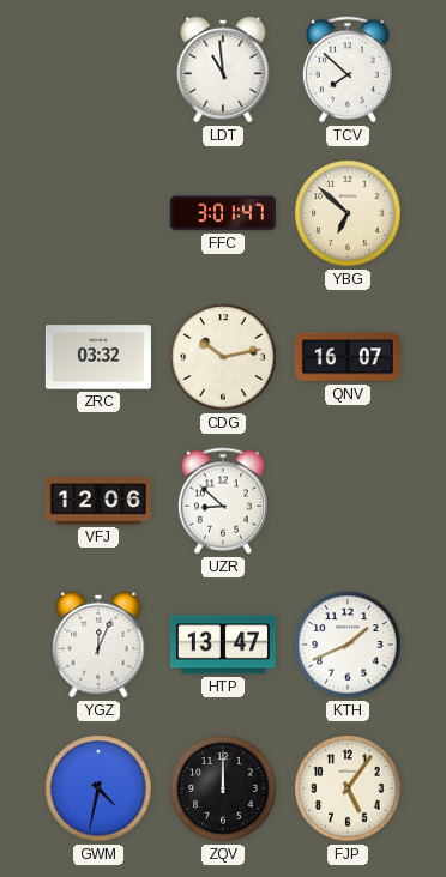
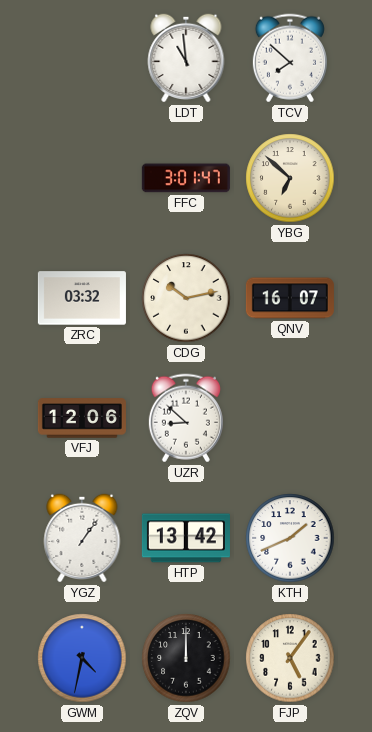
YGZ: 12:04 -> 1:06
HTP: 13:47 -> 13:42
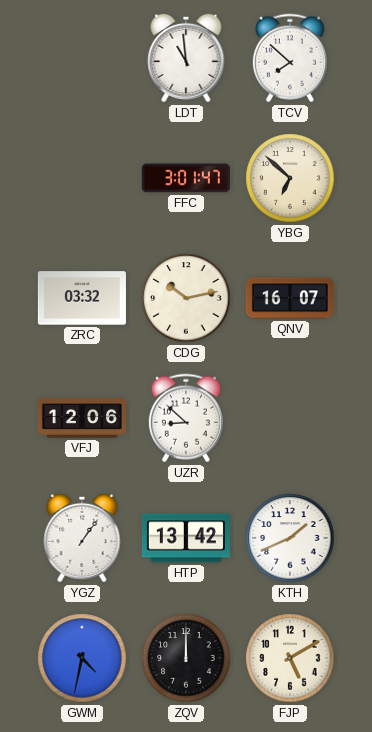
FJP: 5:06 -> 5:10
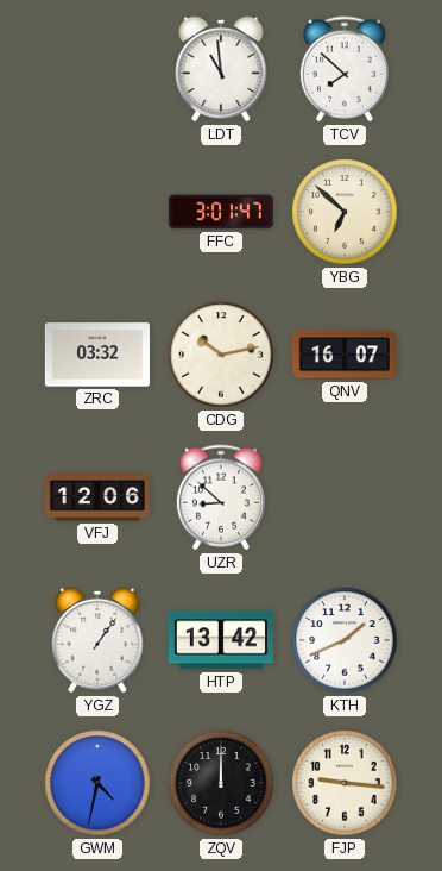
FJP: 5:10 -> 9:16
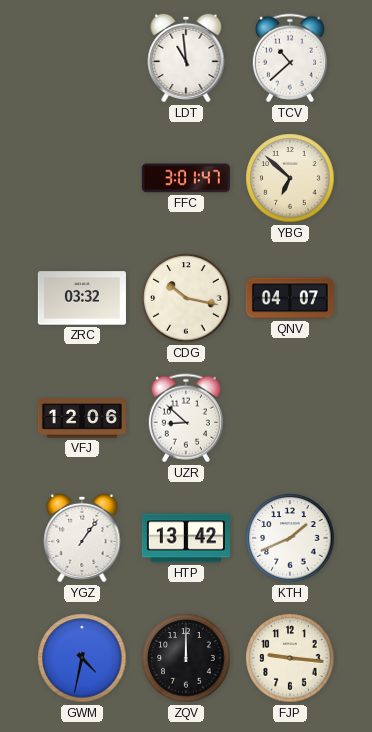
TCV: 7:52 -> 10:38
CDG: 10:13 -> 10:17
QNV: 16:07 -> 04:07
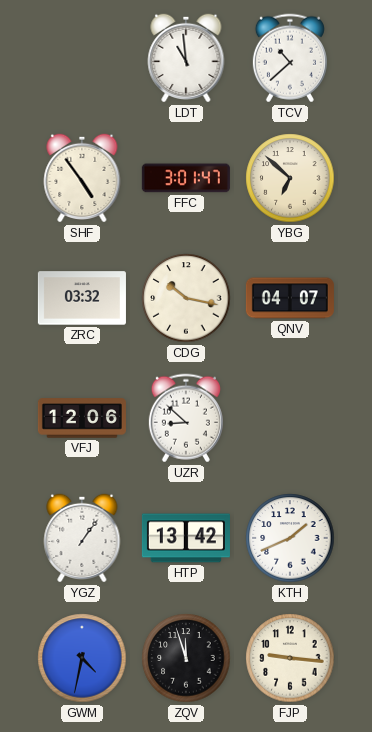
SHF: none -> 4:54
ZQV: 12:00 -> 11:57
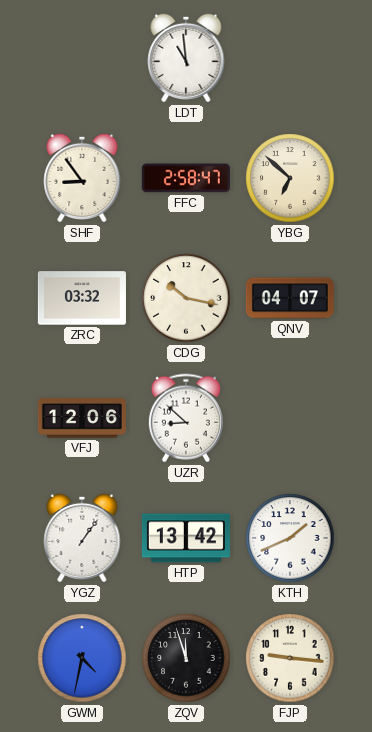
TCV: 10:38 -> none
SHF: 4:54 -> 8:54
FFC: 3:01 -> 2:58
